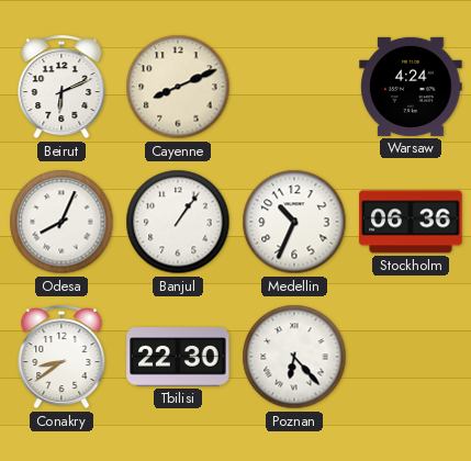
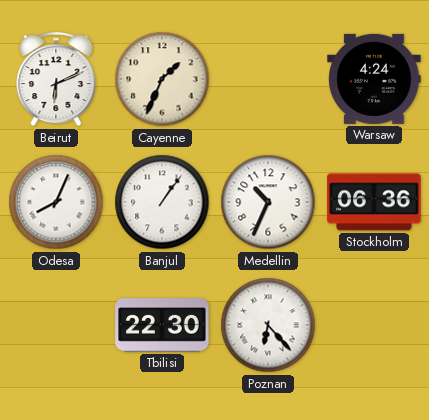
Cayenne: 8:11 -> 1:34
Conakry: 8:39 -> none
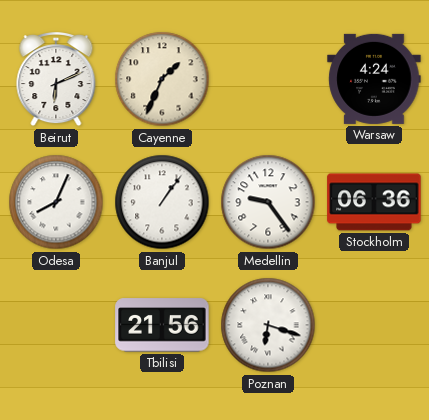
Medellin: 10:34 -> 9:24
Tbilisi: 22:30 -> 21:56
Poznan: 6:23 -> 6:18
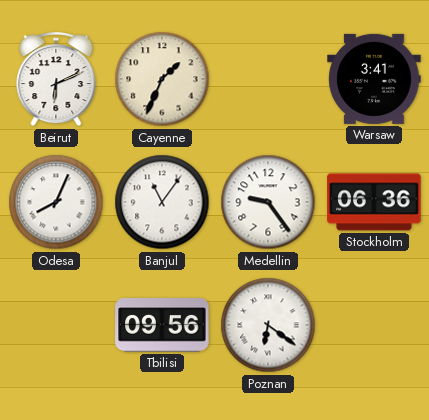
Warsaw: 4:24 -> 3:41
Banjul: 1:06 -> 11:06
Tbilisi: 21:56 -> 09:56
Poznan: 6:18 -> 6:21
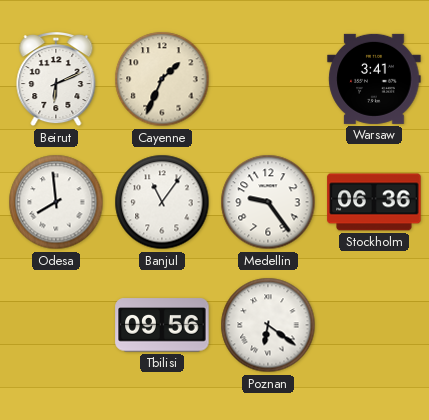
Odesa: 8:04 -> 7:59
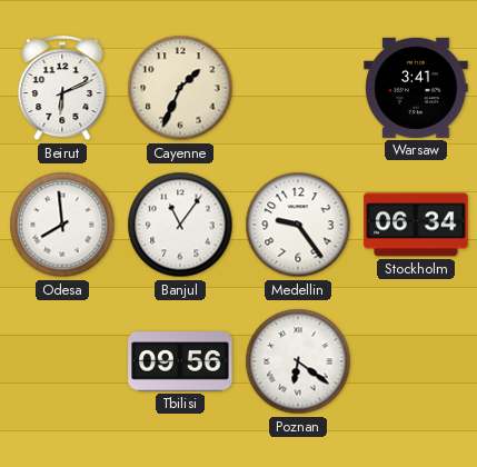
Stockholm: 06:36 -> 06:34
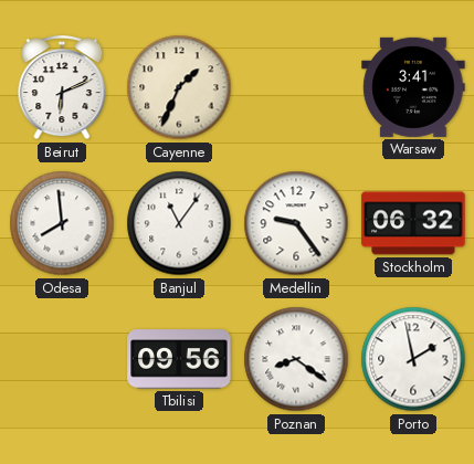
Stockholm: 06:34 -> 06:32
Poznan: 6:21 -> 8:21
Porto: none -> 1:58
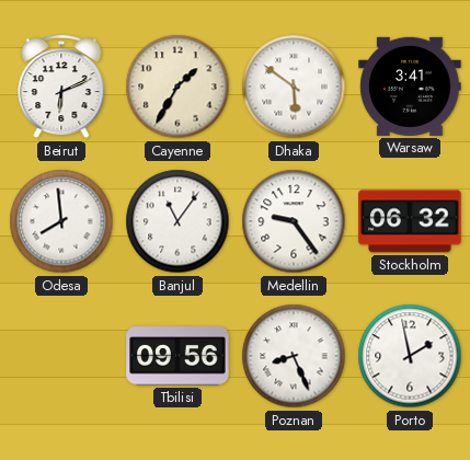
Cayenne: 1:34 -> 1:35
Dhaka: none -> 5:51
Poznan: 8:21 -> 8:26
